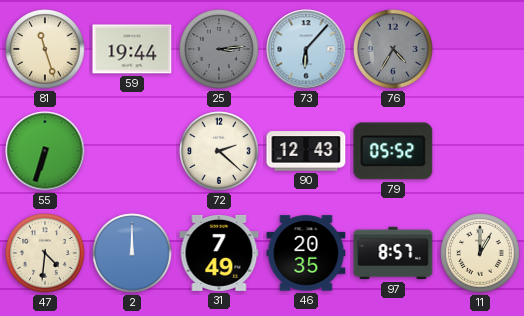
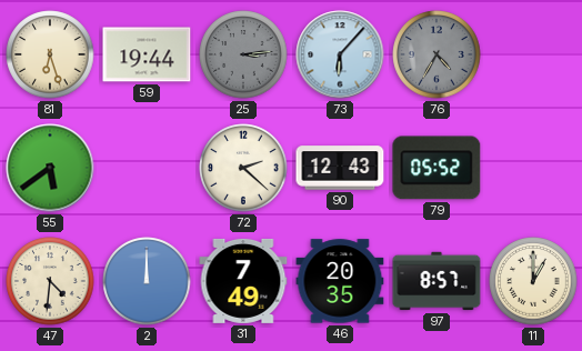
81: 11:27 -> 6:27
55: 6:33 -> 5:39
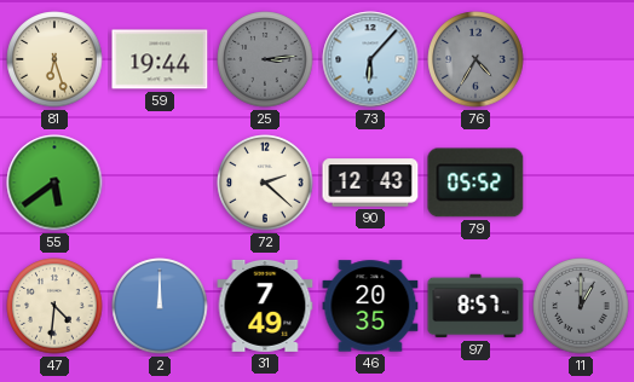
11 dial: cream -> grey
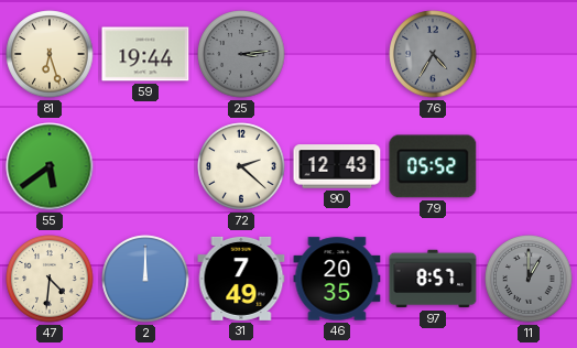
73: 6:07 -> none
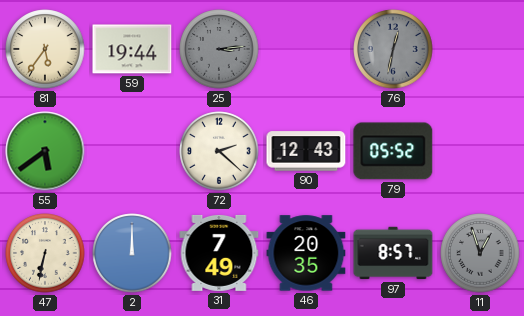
81: 6:27 -> 5:36
76: 4:35 -> 12:32
47: 4:31 -> 6:32
11: 1:00 -> 12:57
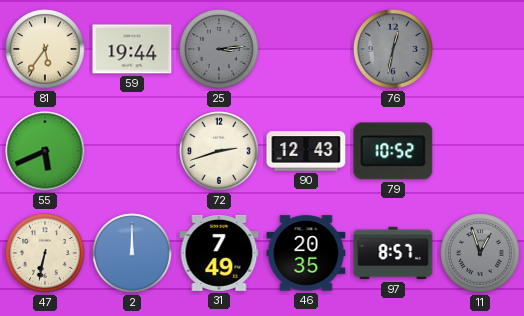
55: 5:39 -> 5:41
72: 2:22 -> 2:42
79: 05:52 -> 10:52
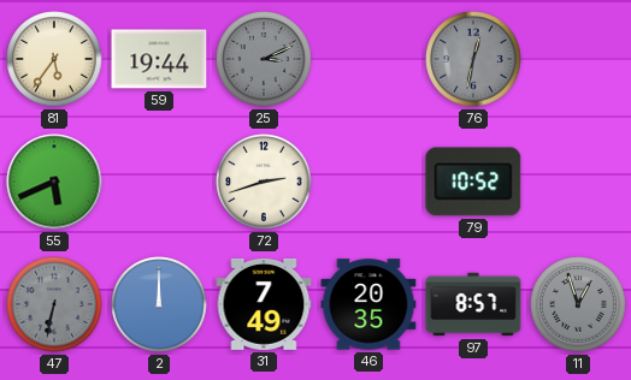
25: 3:14 -> 3:11
90: 12:43 -> none
47 dial: cream -> grey
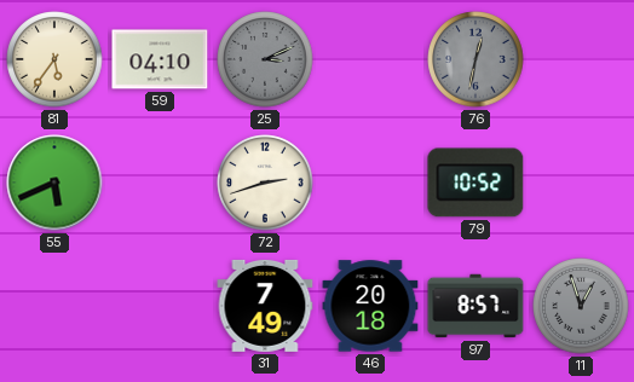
59: 19:44 -> 04:10
47: 6:32 -> none
2: 12:00 -> none
46: 20:35 -> 20:18
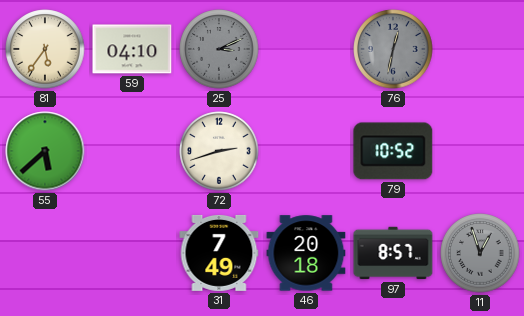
55: 5:41 -> 5:38
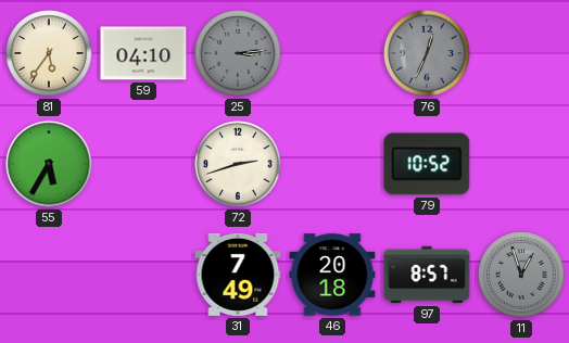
25: 3:11 -> 3:14
76: 12:32 -> 12:34
55: 5:38 -> 5:35
